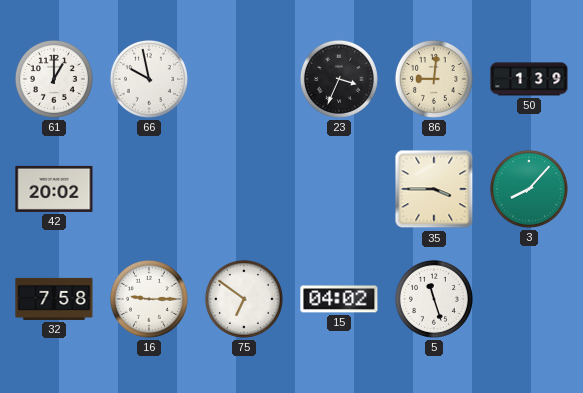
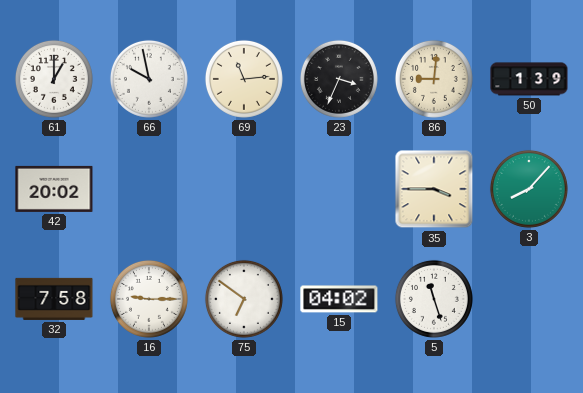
69: none -> 11:14
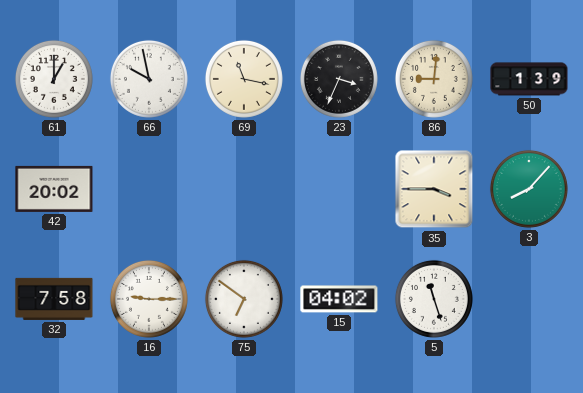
69: 11:14 -> 11:17
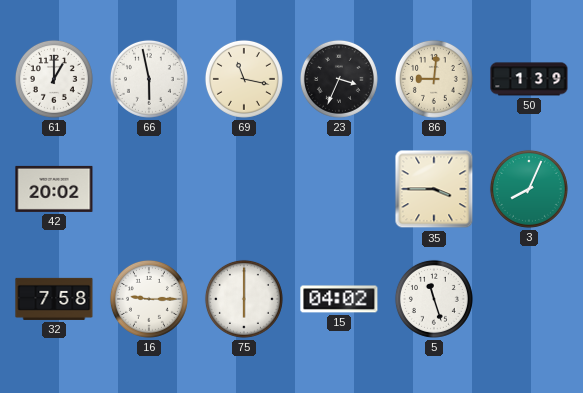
66: 9:58 -> 5:58
3: 8:07 -> 8:04
75: 6:51 -> 6:00
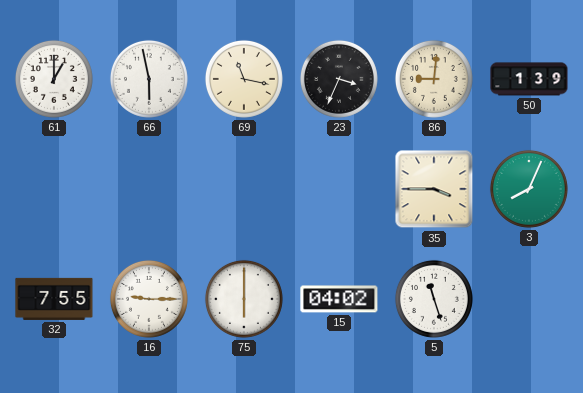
42: 20:02 -> none
32: 7:58 -> 7:55
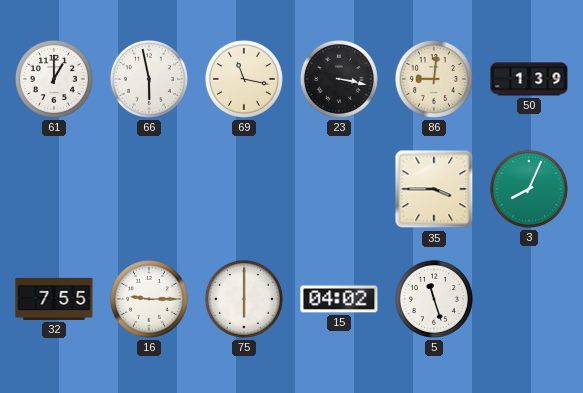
23: 3:34 -> 3:17
